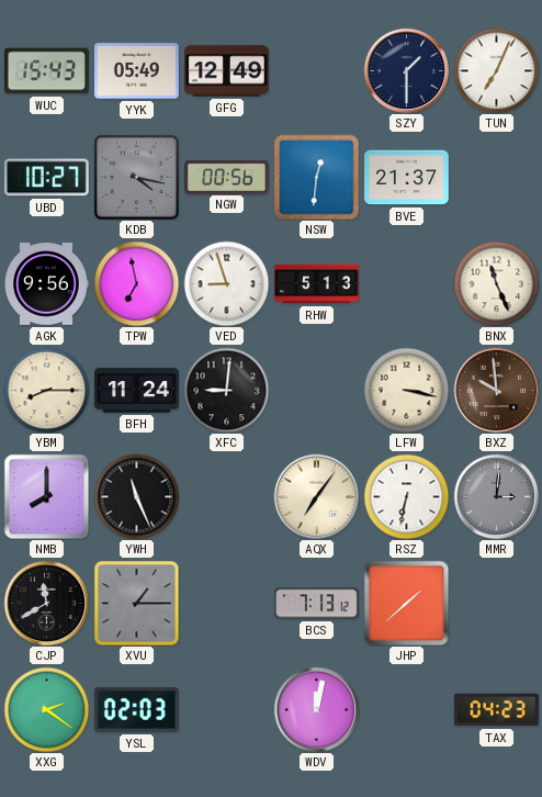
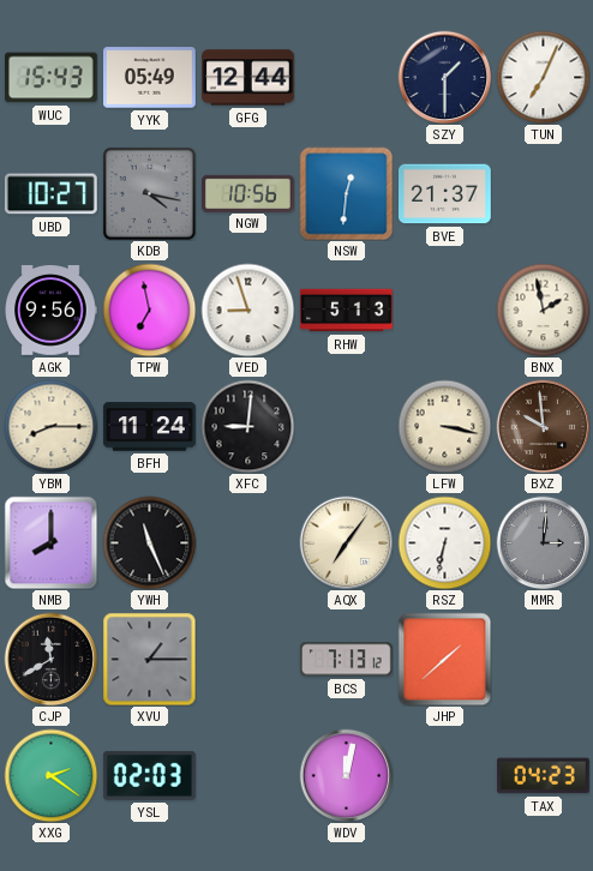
GFG: 12:49 -> 12:44
NGW: 00:56 -> 10:56
BNX: 11:26 -> 1:58
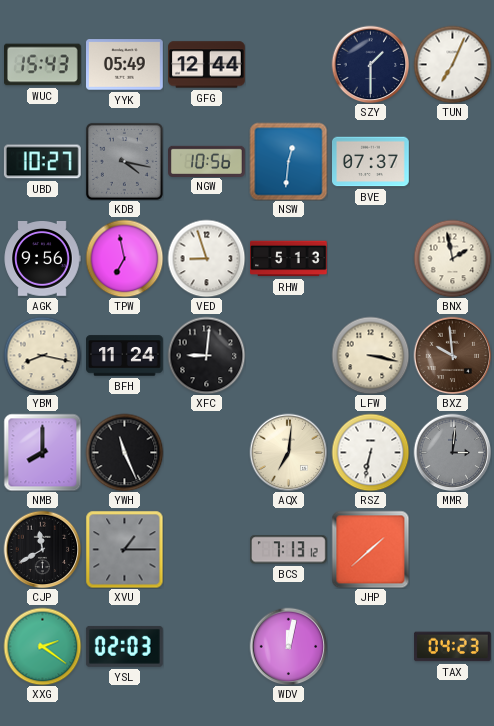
BVE: 21:37 -> 07:37
YBM: 8:15 -> 8:17
AQX: 7:06 -> 7:01
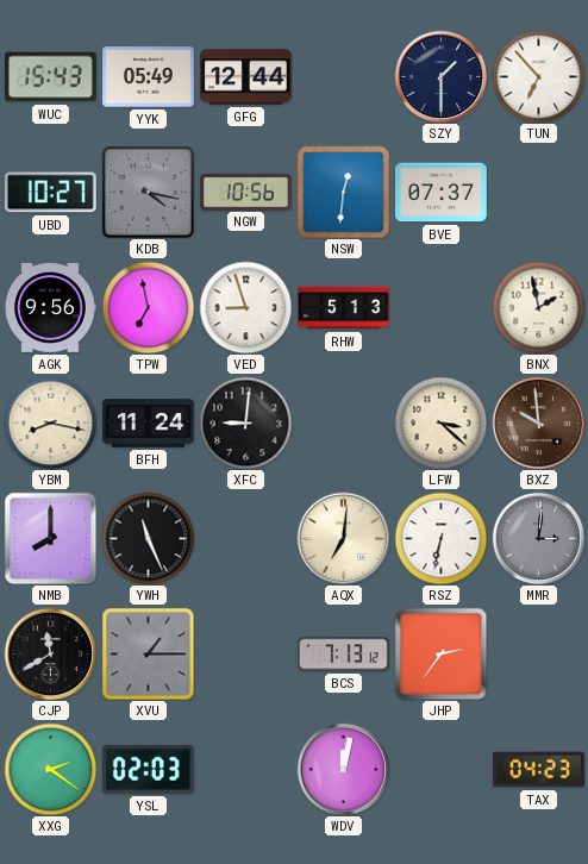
TUN: 7:04 -> 6:53
LFW: 3:17 -> 3:22
JHP: 1:38 -> 2:36
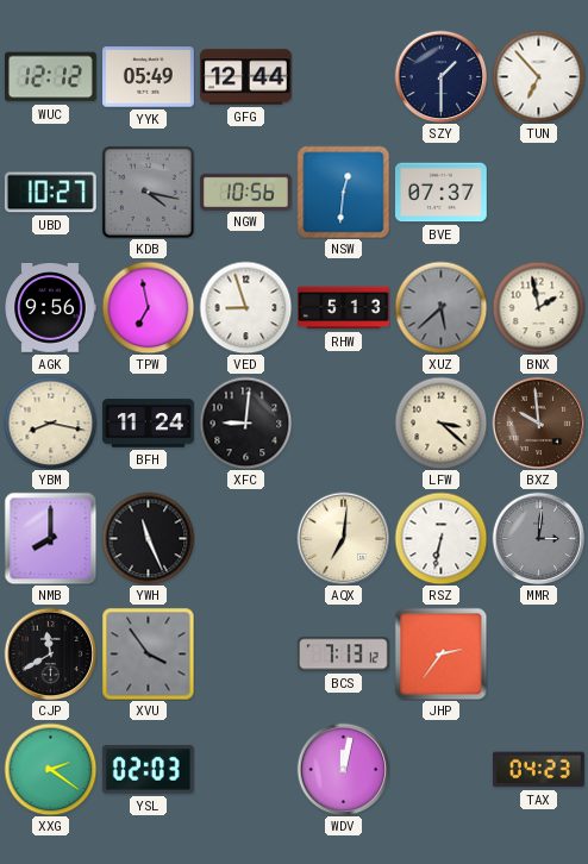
WUC: 15:43 -> 12:12
XUZ: none -> 5:38
XVU: 1:15 -> 3:54
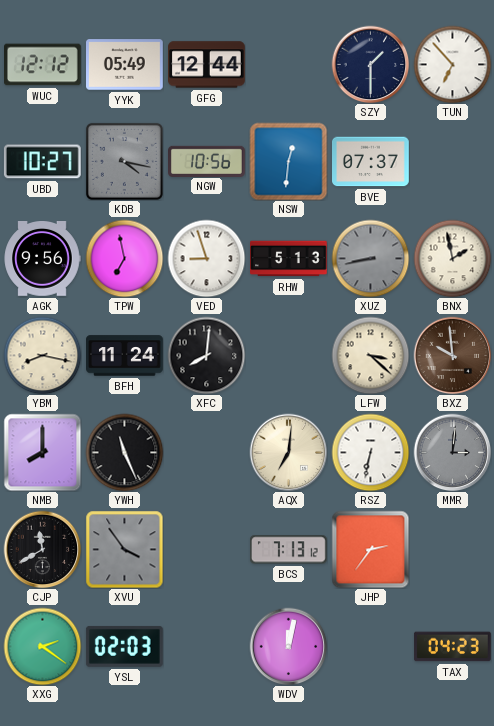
XUZ: 5:38 -> 8:43
XFC: 9:01 -> 8:01
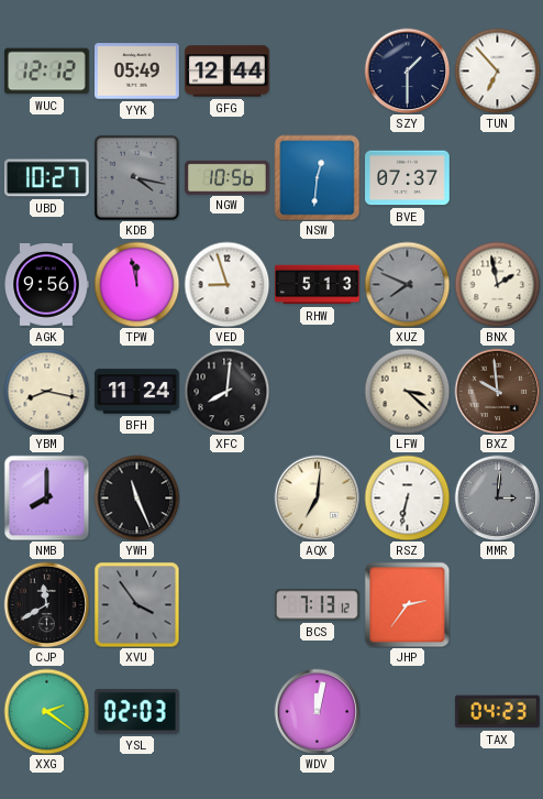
TPW: 6:58 -> 11:58
XUZ: 8:43 -> 7:49
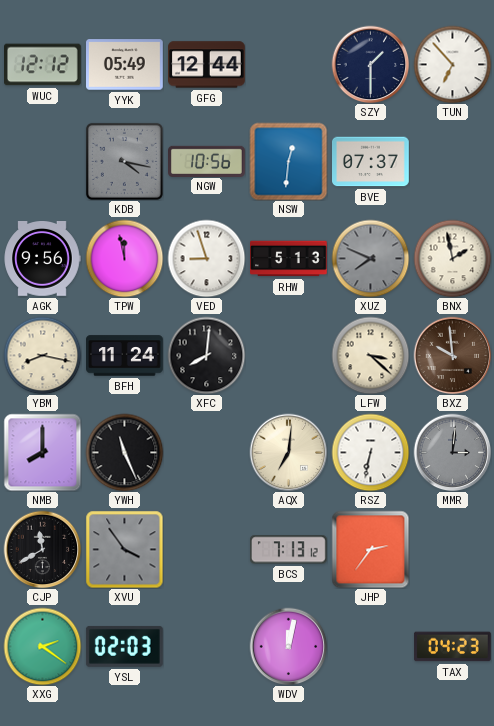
UBD: 10:27 -> none
